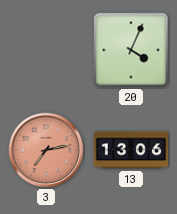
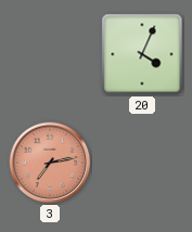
13: 13:06 -> none
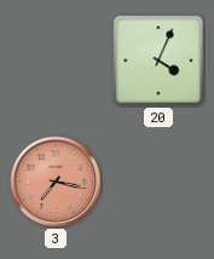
3: 7:13 -> 7:17
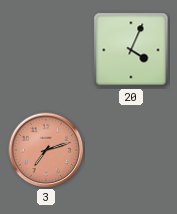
3: 7:17 -> 7:12
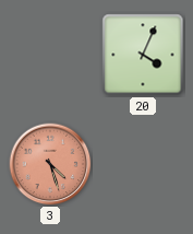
3: 7:12 -> 4:27
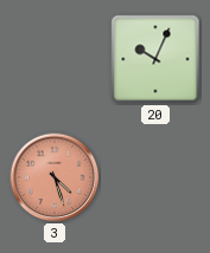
20: 4:04 -> 10:04
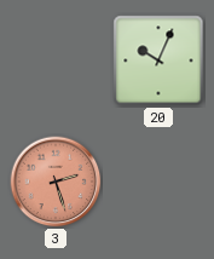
3: 4:27 -> 2:27
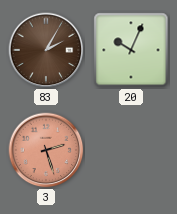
83: none -> 2:05
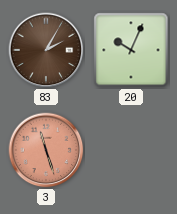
3: 2:27 -> 11:27
